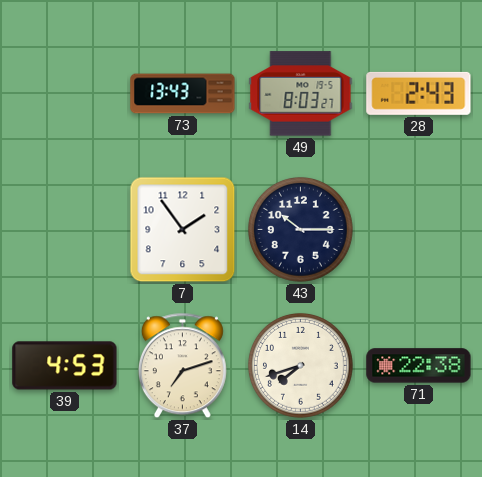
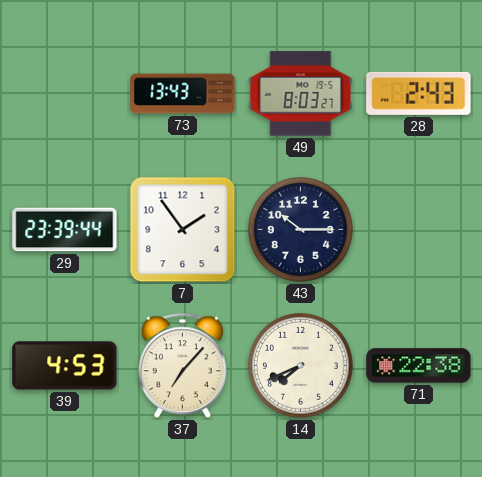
29: none -> 23:39
37: 7:12 -> 7:07
14: 7:42 -> 7:41
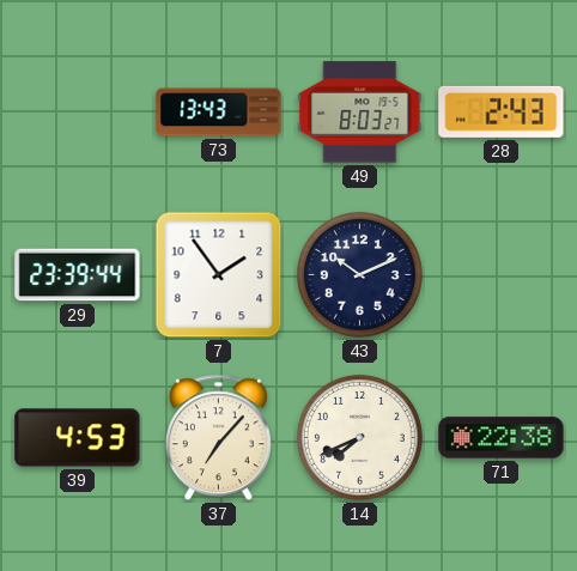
43: 10:15 -> 10:11
